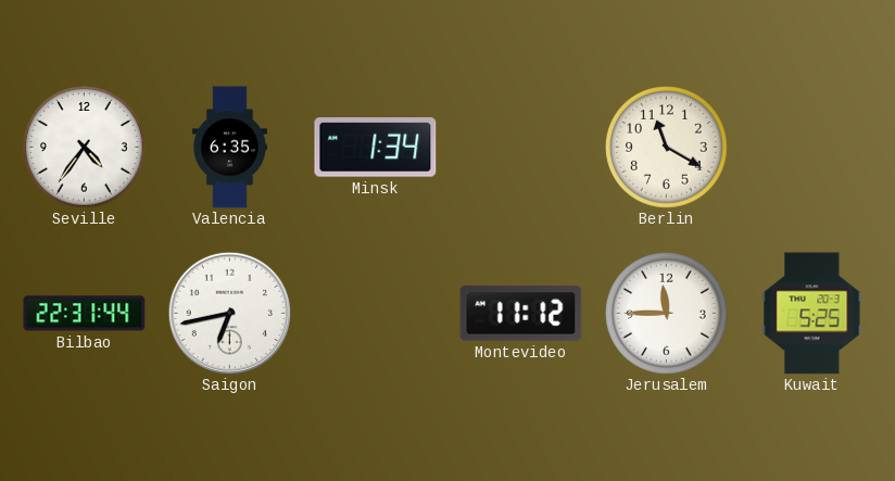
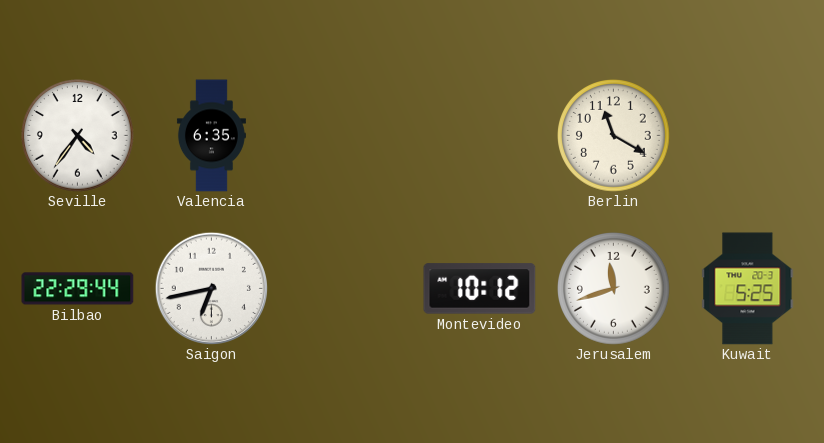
Minsk: 1:34 -> none
Bilbao: 22:31 -> 22:29
Montevideo: 11:12 -> 10:12
Jerusalem: 11:45 -> 11:42
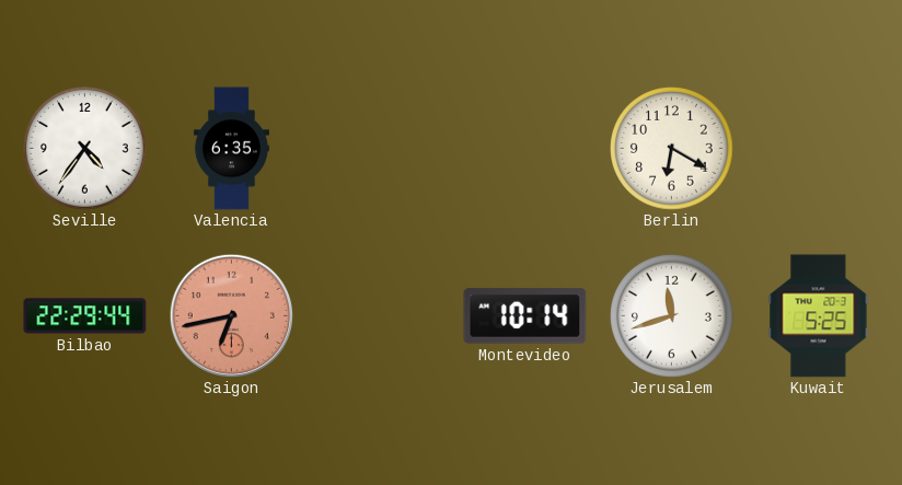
Berlin: 11:20 -> 6:20
Saigon dial: white -> salmon
Montevideo: 10:12 -> 10:14
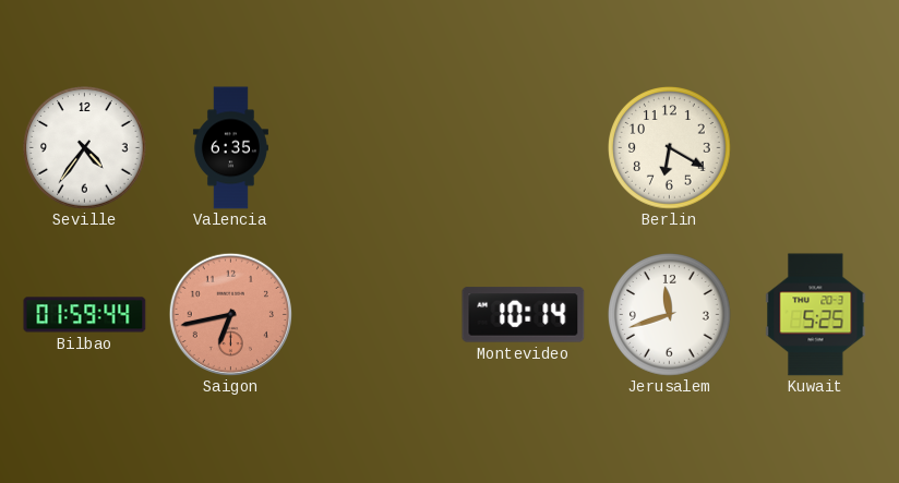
Bilbao: 22:29 -> 01:59
